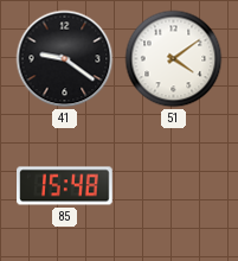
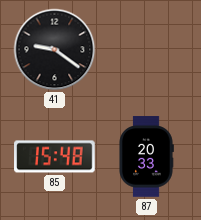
51: 4:09 -> none
87: none -> 20:33
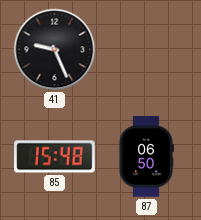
41: 9:21 -> 9:26
87: 20:33 -> 06:50
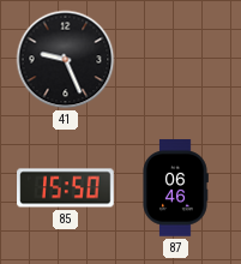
85: 15:48 -> 15:50
87: 06:50 -> 06:46
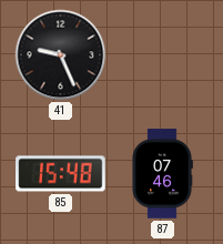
85: 15:50 -> 15:48
87: 06:46 -> 07:46
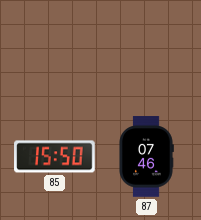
41: 9:26 -> none
85: 15:48 -> 15:50
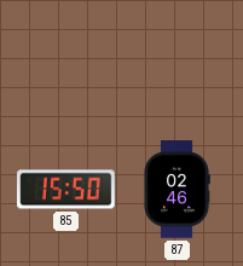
87: 07:46 -> 02:46
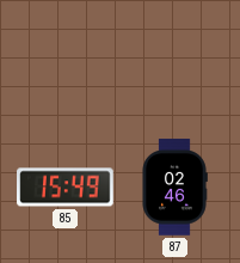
85: 15:50 -> 15:49
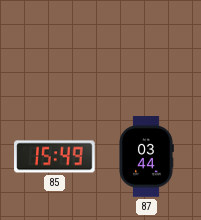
87: 02:46 -> 03:44
